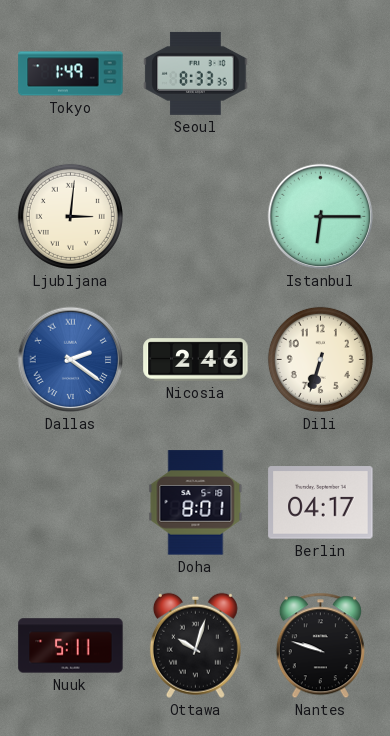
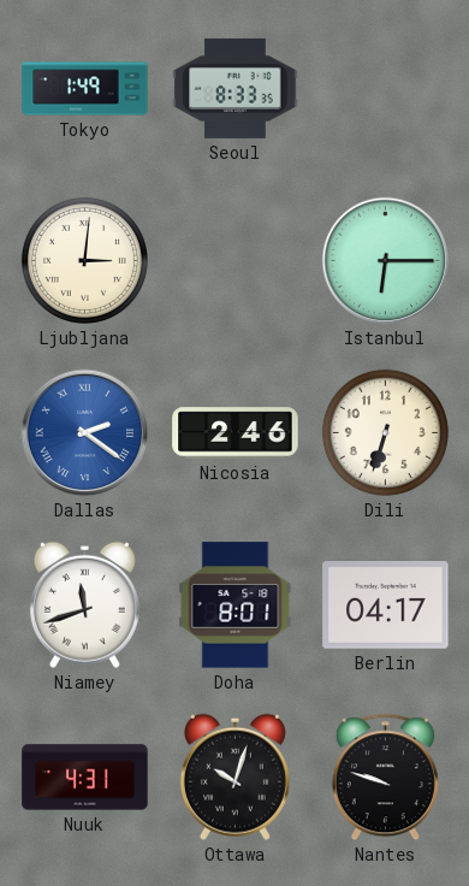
Niamey: none -> 11:42
Nuuk: 5:11 -> 4:31
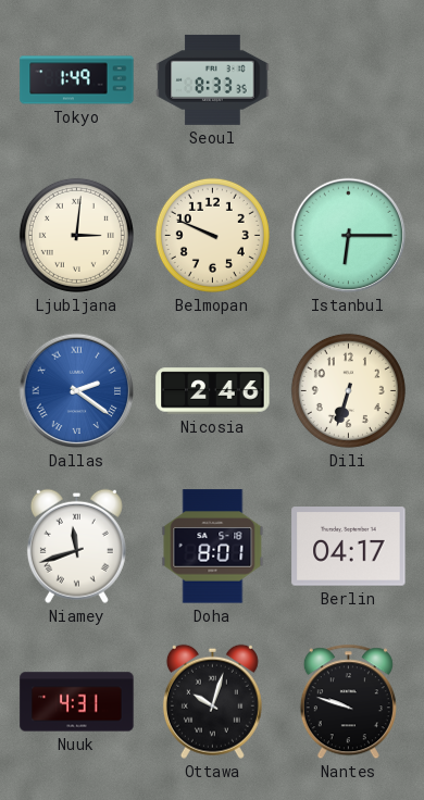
Belmopan: none -> 9:49
